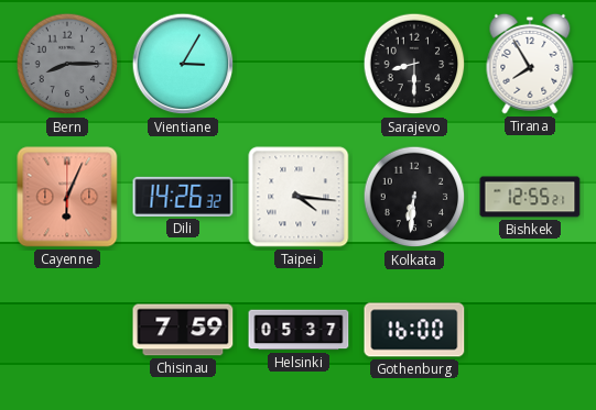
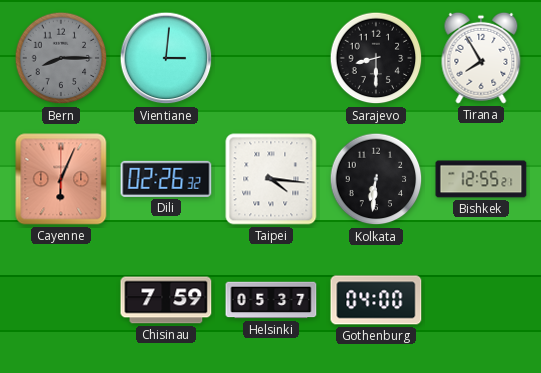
Vientiane: 3:05 -> 3:01
Dili: 14:26 -> 02:26
Gothenburg: 16:00 -> 04:00
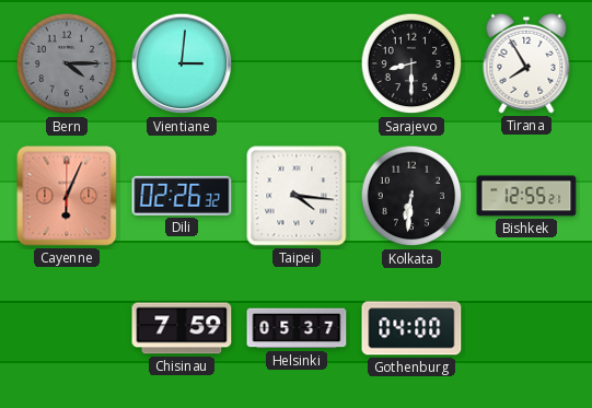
Bern: 8:15 -> 4:15
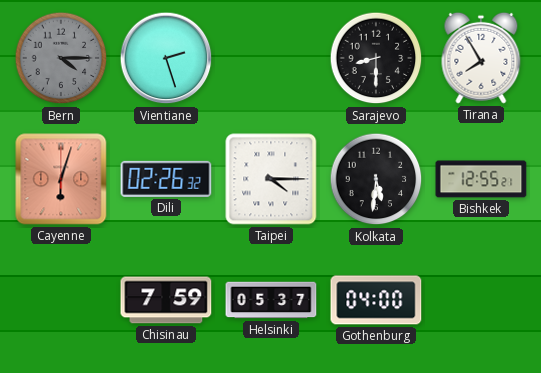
Vientiane: 3:01 -> 2:27
Cayenne: 6:04 -> 6:03
Taipei: 4:16 -> 4:15
Kolkata: 6:31 -> 5:31
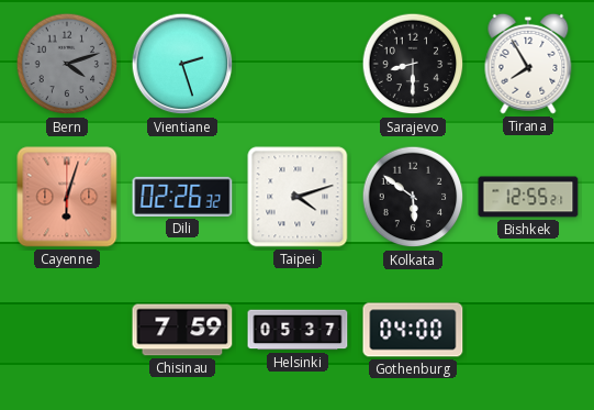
Bern: 4:15 -> 4:12
Taipei: 4:15 -> 4:12
Kolkata: 5:31 -> 5:51
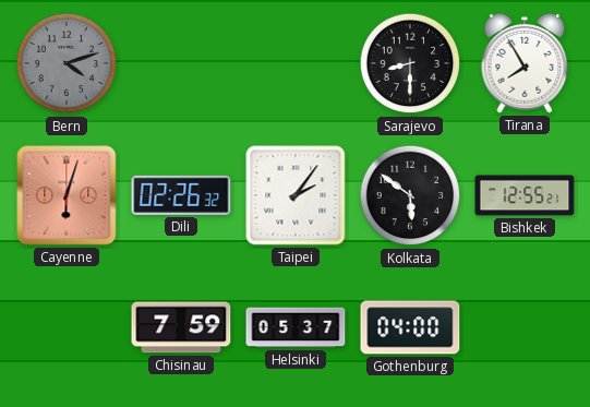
Vientiane: 2:27 -> none
Taipei: 4:12 -> 2:06
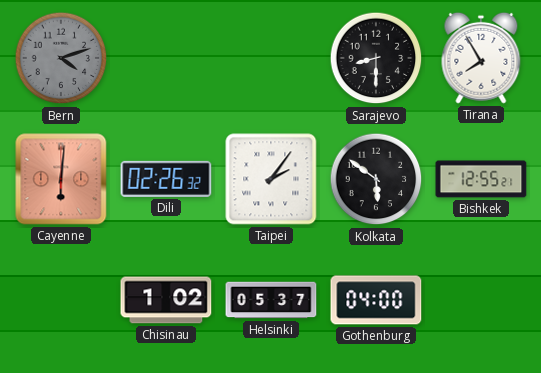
Cayenne: 6:03 -> 6:01
Chisinau: 7:59 -> 1:02
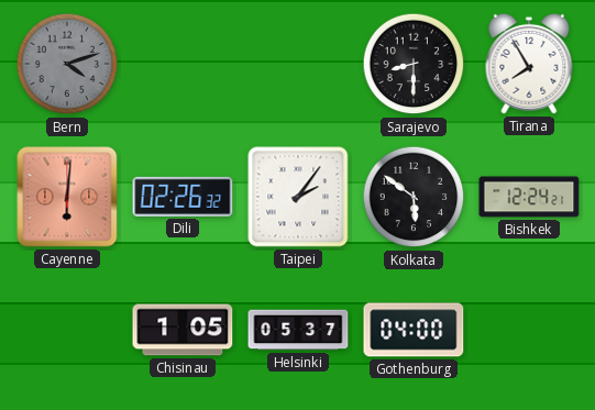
Bishkek: 12:55 -> 12:24
Chisinau: 1:02 -> 1:05
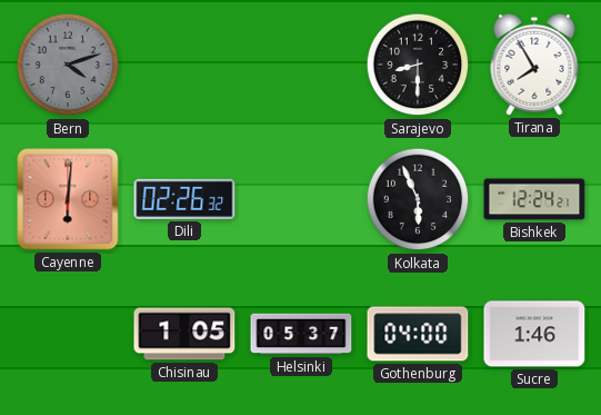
Taipei: 2:06 -> none
Kolkata: 5:51 -> 5:56
Sucre: none -> 1:46
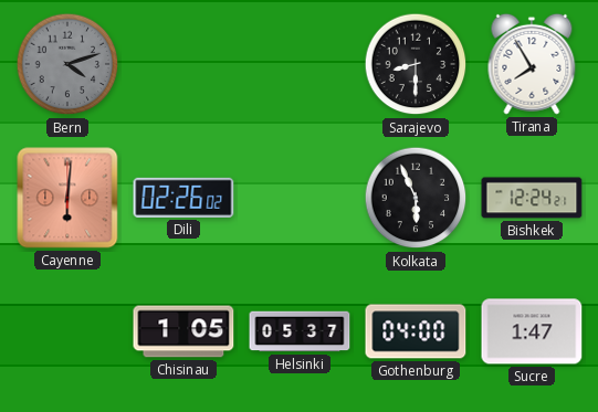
Dili: 02:26:32 -> 02:26:02
Sucre: 1:46 -> 1:47
